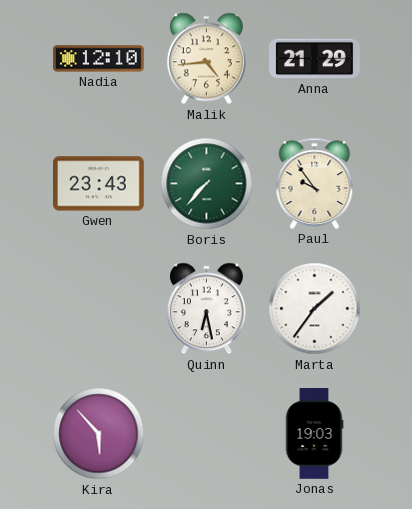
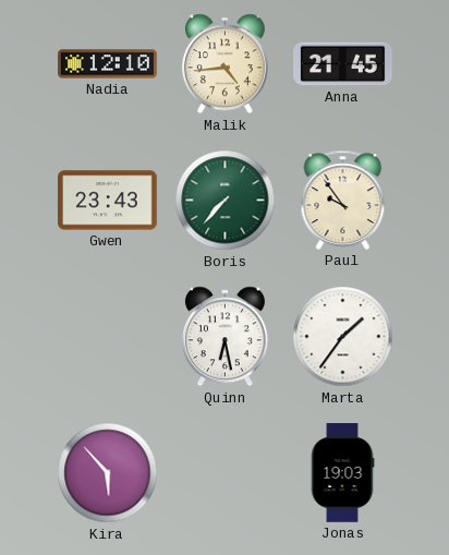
Anna: 21:29 -> 21:45
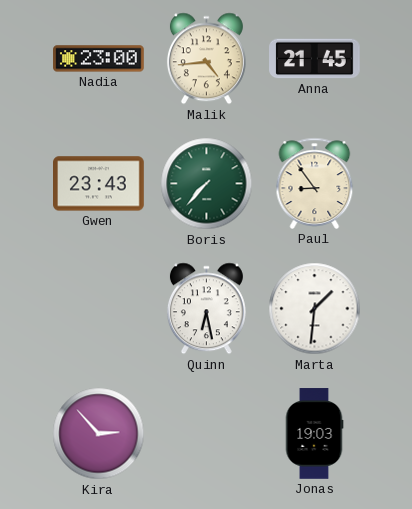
Nadia: 12:10 -> 23:00
Paul: 9:54 -> 8:54
Marta: 1:36 -> 1:31
Kira: 5:53 -> 2:53
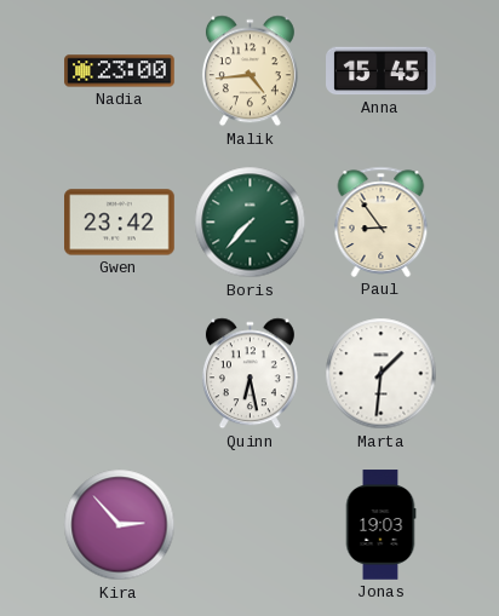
Anna: 21:45 -> 15:45
Gwen: 23:43 -> 23:42
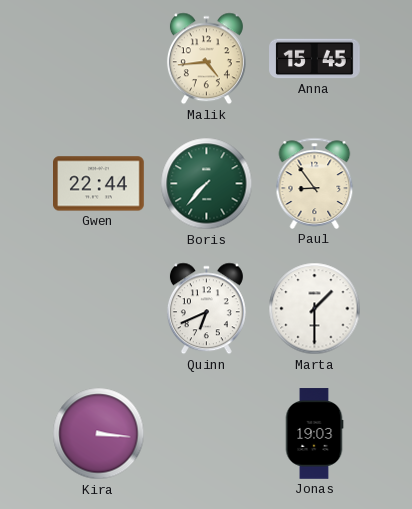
Nadia: 23:00 -> none
Gwen: 23:42 -> 22:44
Quinn: 6:28 -> 6:41
Marta: 1:31 -> 1:30
Kira: 2:53 -> 3:16
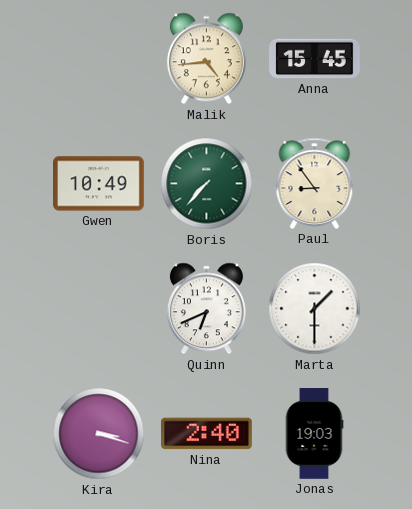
Gwen: 22:44 -> 10:49
Kira: 3:16 -> 3:18
Nina: none -> 2:40
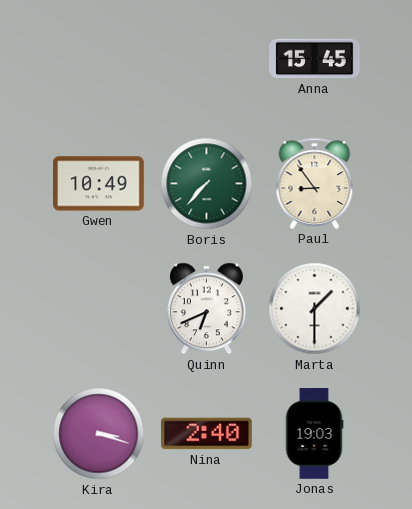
Malik: 4:44 -> none
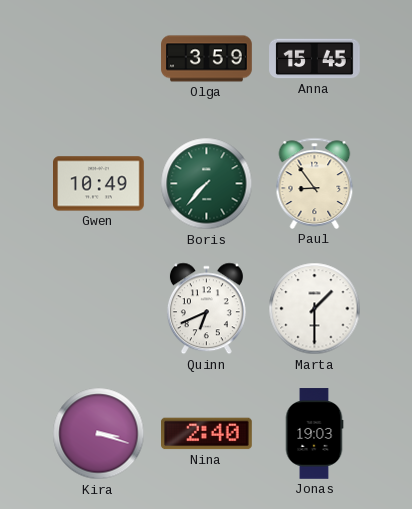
Olga: none -> 3:59
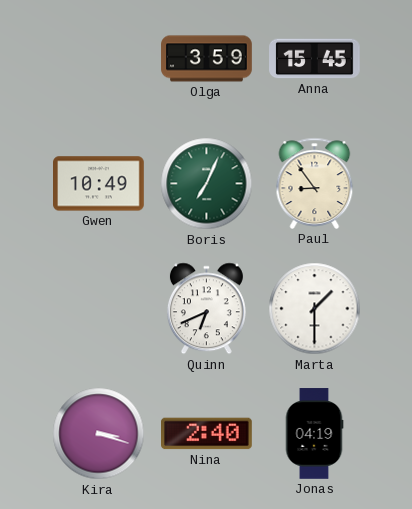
Boris: 7:37 -> 7:04
Jonas: 19:03 -> 04:19
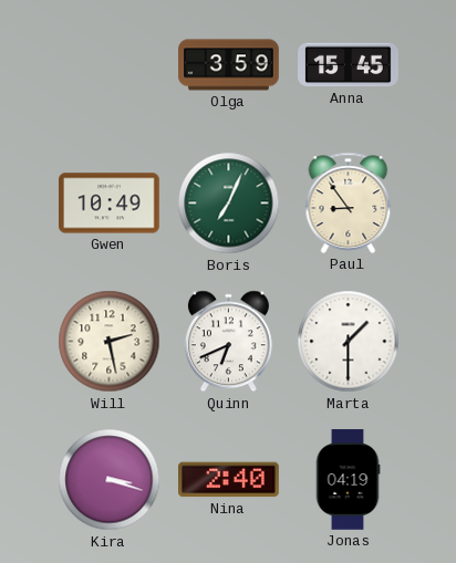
Will: none -> 2:28
